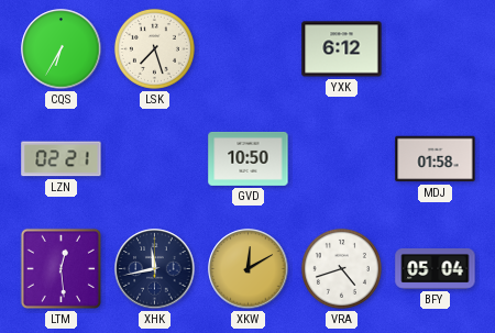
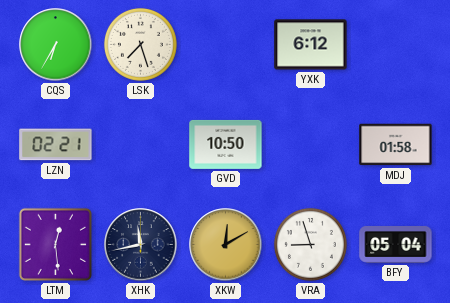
VRA: 4:42 -> 8:57
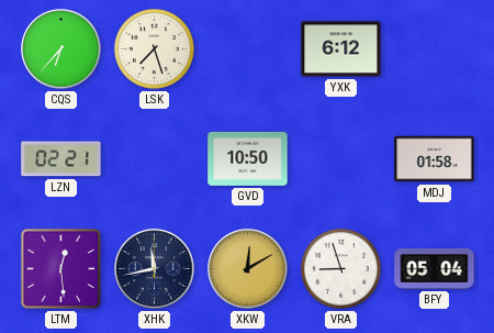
CQS: 6:35 -> 6:37
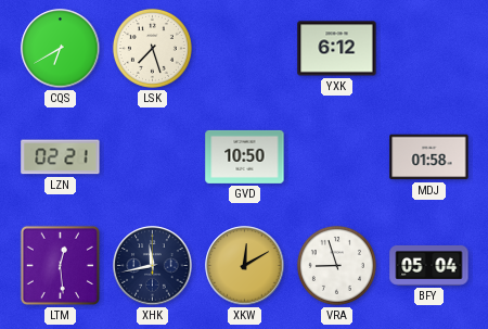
CQS: 6:37 -> 6:40
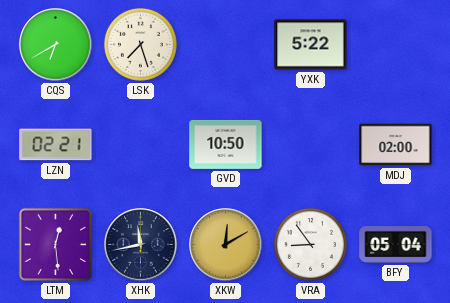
YXK: 6:12 -> 5:22
MDJ: 01:58 -> 02:00
VRA: 8:57 -> 8:54
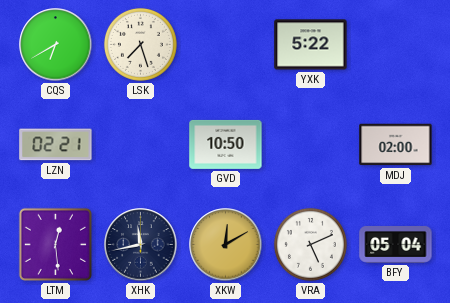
VRA: 8:54 -> 5:11
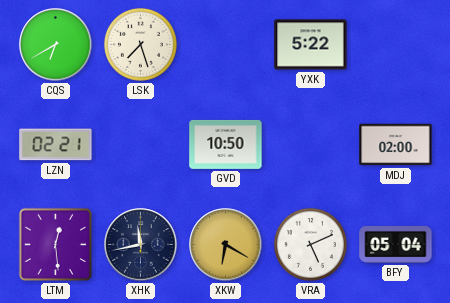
XKW: 12:10 -> 6:20
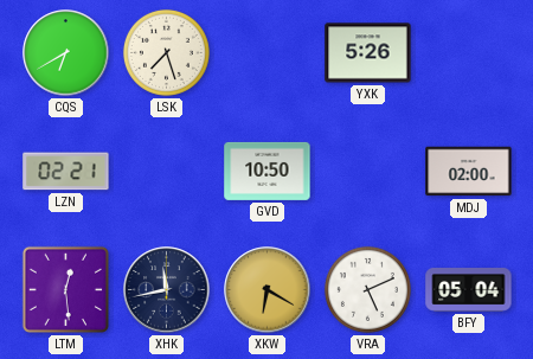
YXK: 5:22 -> 5:26
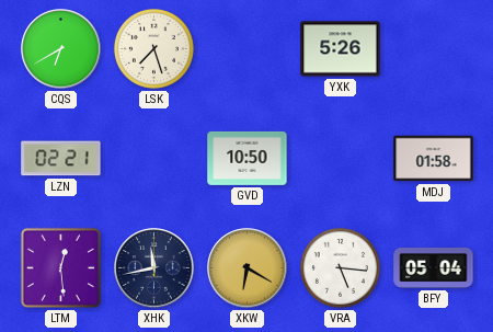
MDJ: 02:00 -> 01:58
VRA: 5:11 -> 5:16
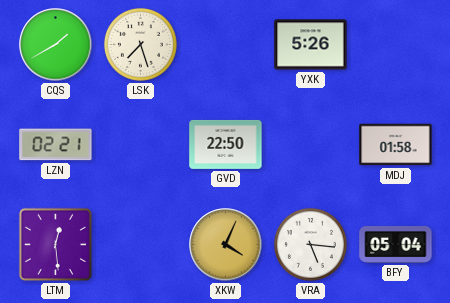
CQS: 6:40 -> 1:40
GVD: 10:50 -> 22:50
XHK: 11:43 -> none
XKW: 6:20 -> 4:04
